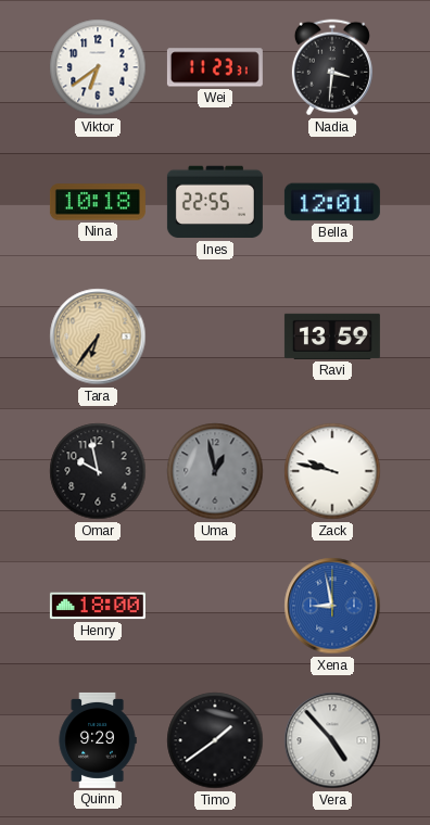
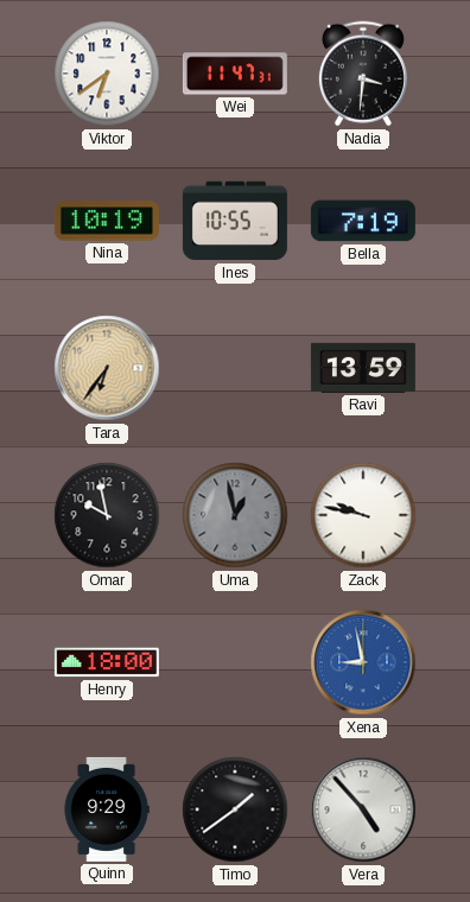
Wei: 11:23 -> 11:47
Nina: 10:18 -> 10:19
Ines: 22:55 -> 10:55
Bella: 12:01 -> 7:19
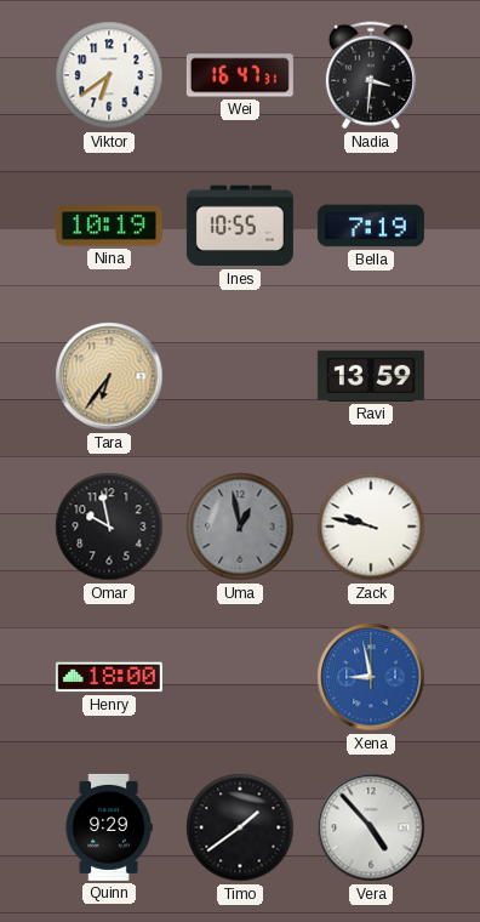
Wei: 11:47 -> 16:47
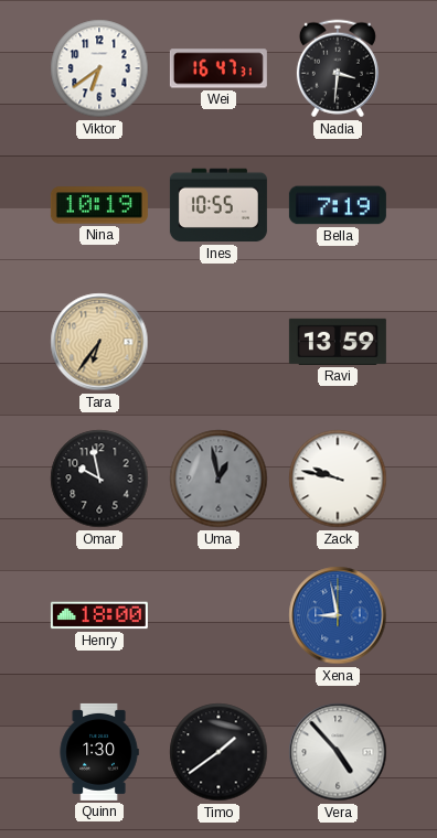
Quinn: 9:29 -> 1:30
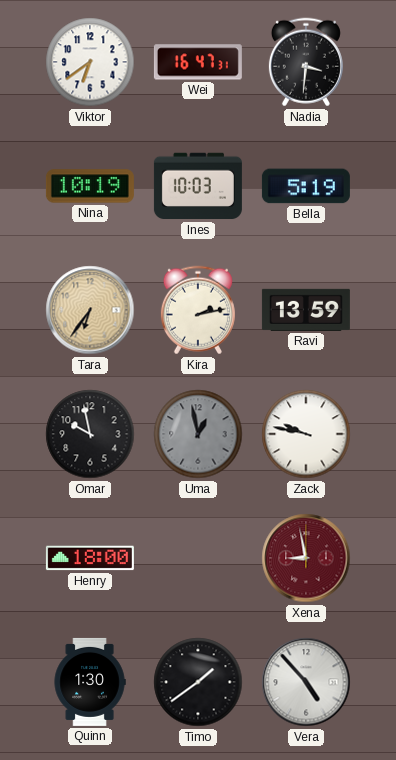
Ines: 10:55 -> 10:03
Bella: 7:19 -> 5:19
Kira: none -> 2:13
Xena dial: blue -> burgundy
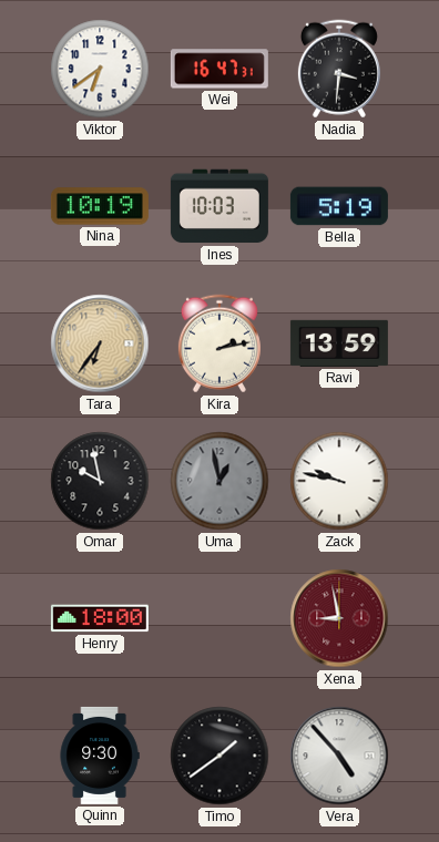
Quinn: 1:30 -> 9:30
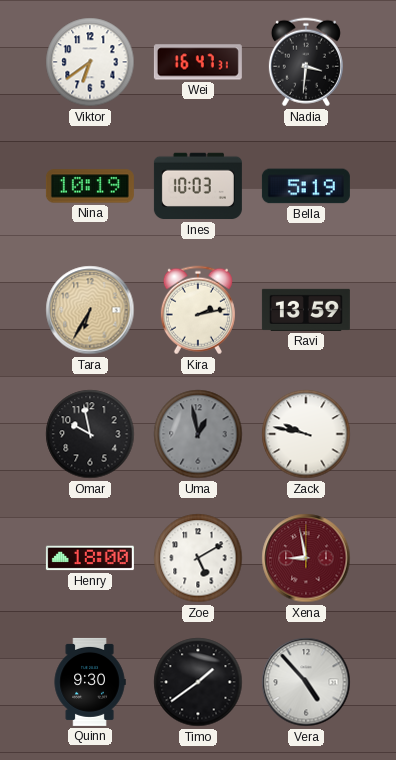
Tara: 6:36 -> 6:35
Zoe: none -> 5:10
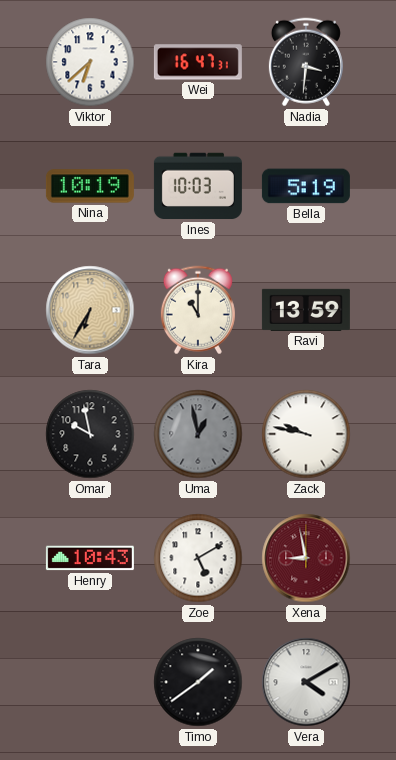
Viktor: 6:39 -> 6:38
Kira: 2:13 -> 11:00
Henry: 18:00 -> 10:43
Quinn: 9:30 -> none
Vera: 4:53 -> 4:10
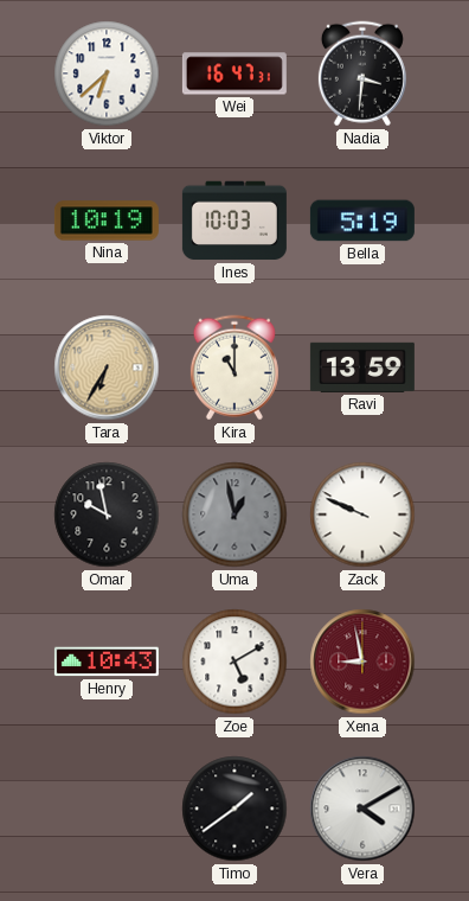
Zack: 9:47 -> 9:49
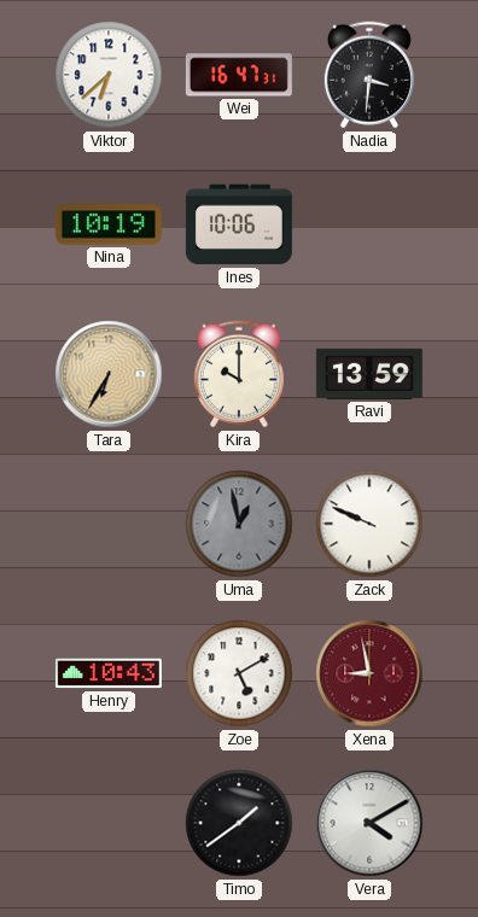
Ines: 10:03 -> 10:06
Bella: 5:19 -> none
Kira: 11:00 -> 10:00
Omar: 9:58 -> none
